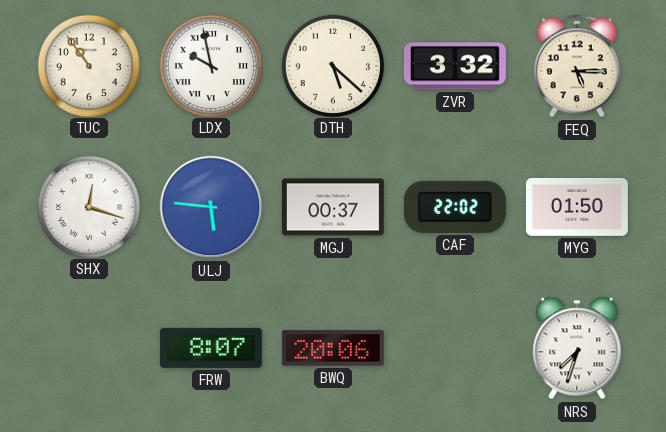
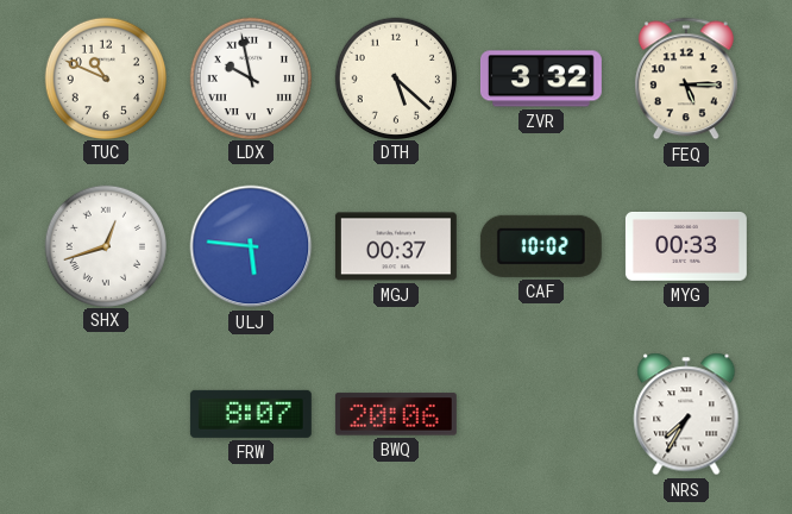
TUC: 10:54 -> 10:49
SHX: 12:18 -> 12:42
CAF: 22:02 -> 10:02
MYG: 01:50 -> 00:33
NRS: 7:33 -> 7:35
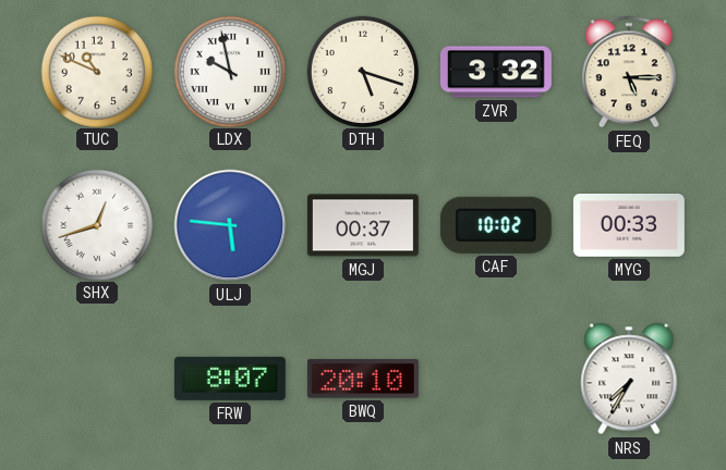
DTH: 5:22 -> 5:18
BWQ: 20:06 -> 20:10
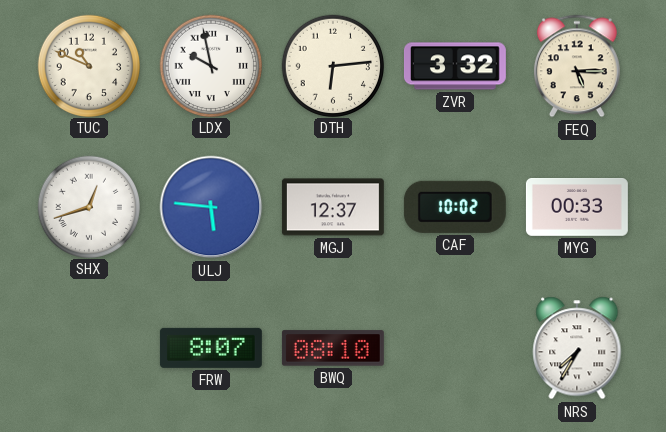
DTH: 5:18 -> 6:14
MGJ: 00:37 -> 12:37
BWQ: 20:10 -> 08:10
